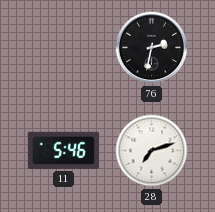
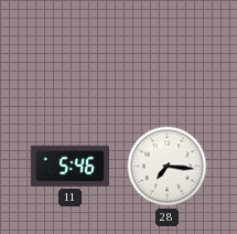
76: 2:32 -> none
28: 7:12 -> 7:16
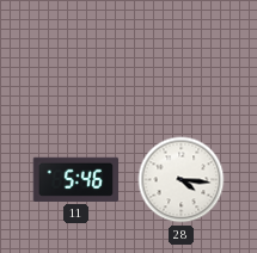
28: 7:16 -> 4:16
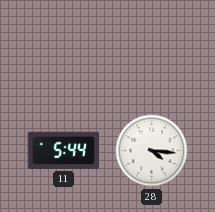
11: 5:46 -> 5:44
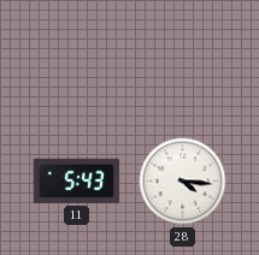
11: 5:44 -> 5:43
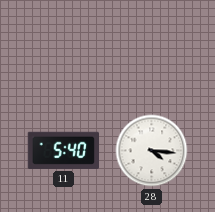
11: 5:43 -> 5:40
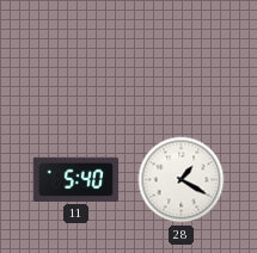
28: 4:16 -> 1:20
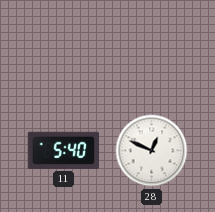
28: 1:20 -> 12:49
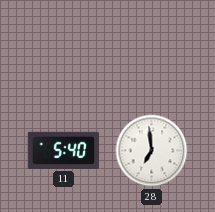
28: 12:49 -> 6:59
